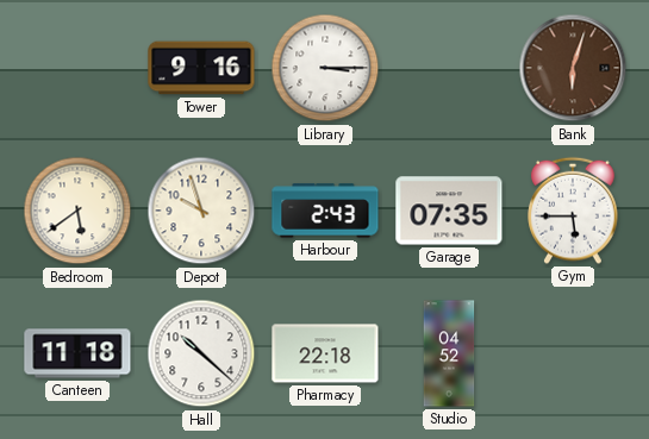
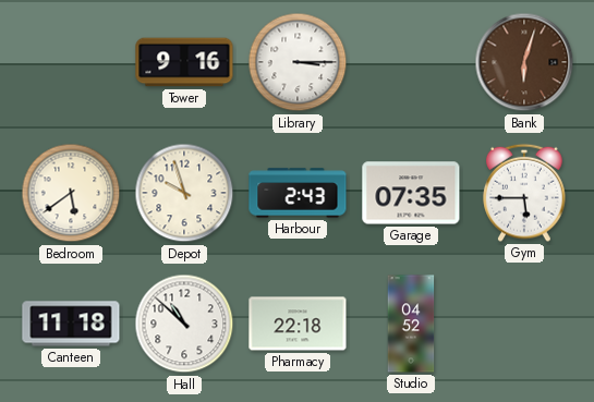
Hall: 10:22 -> 10:52
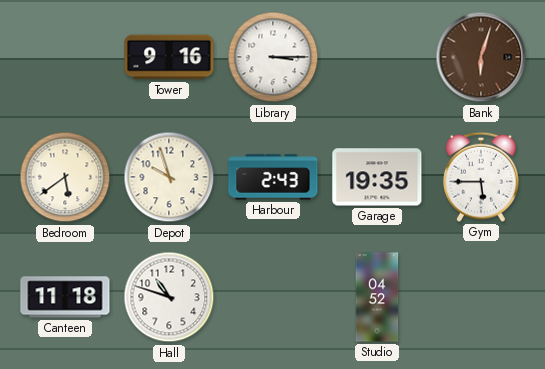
Garage: 07:35 -> 19:35
Hall: 10:52 -> 10:48
Pharmacy: 22:18 -> none
